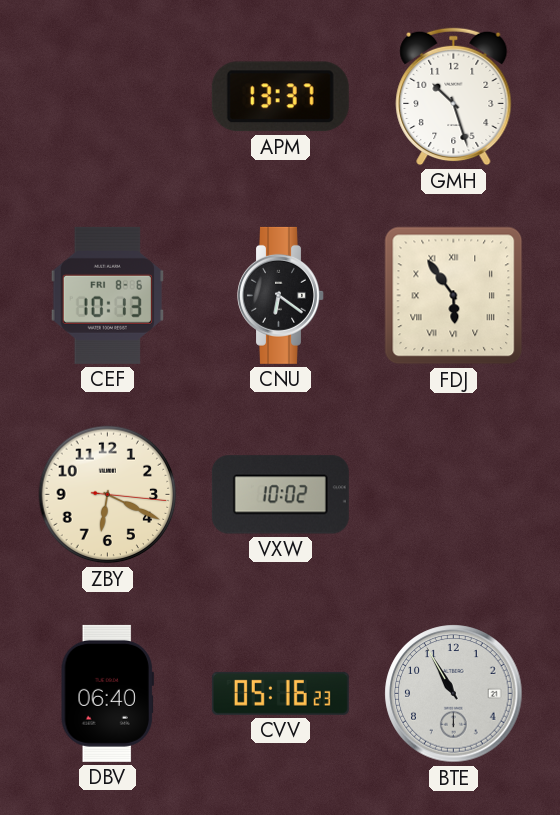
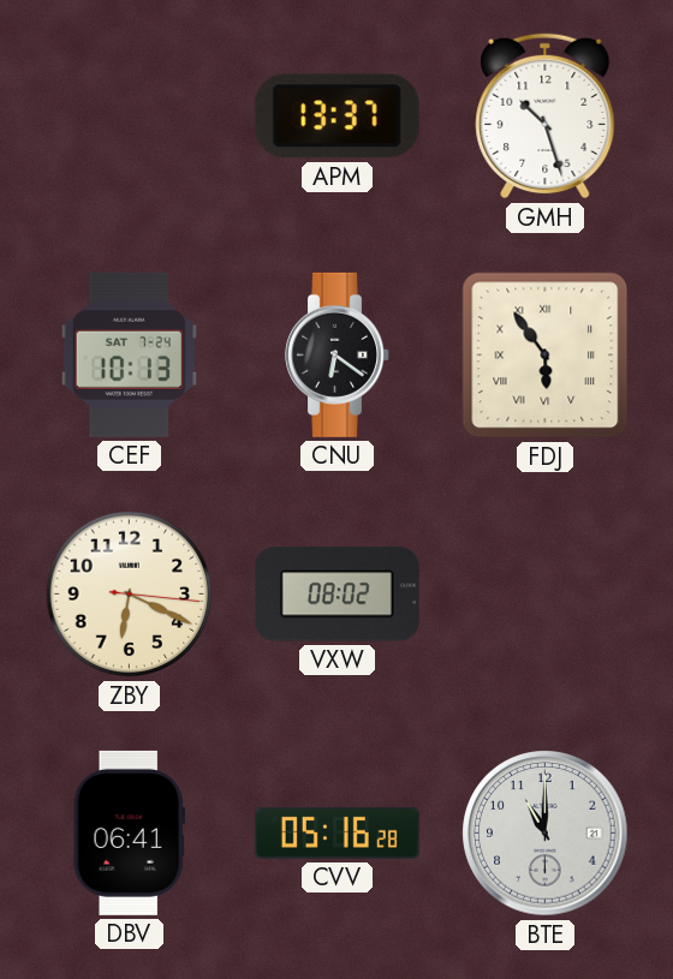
CEF date: FRI 8-6 -> SAT 7-24
VXW: 10:02 -> 08:02
DBV: 06:40 -> 06:41
CVV: 05:16:23 -> 05:16:28
BTE: 10:55 -> 11:00
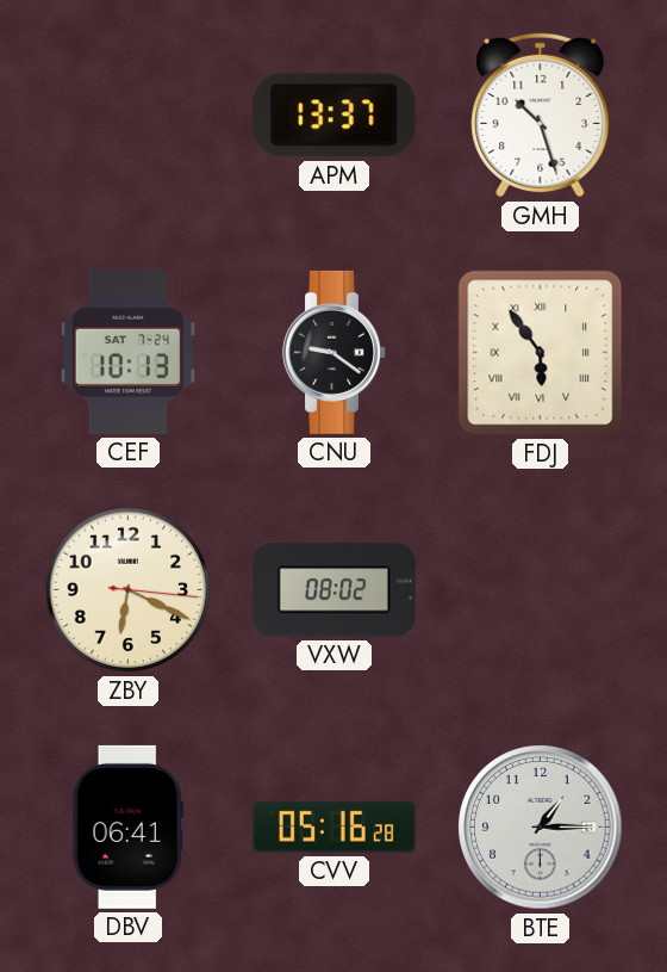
CNU: 6:21 -> 9:21
BTE: 11:00 -> 1:15
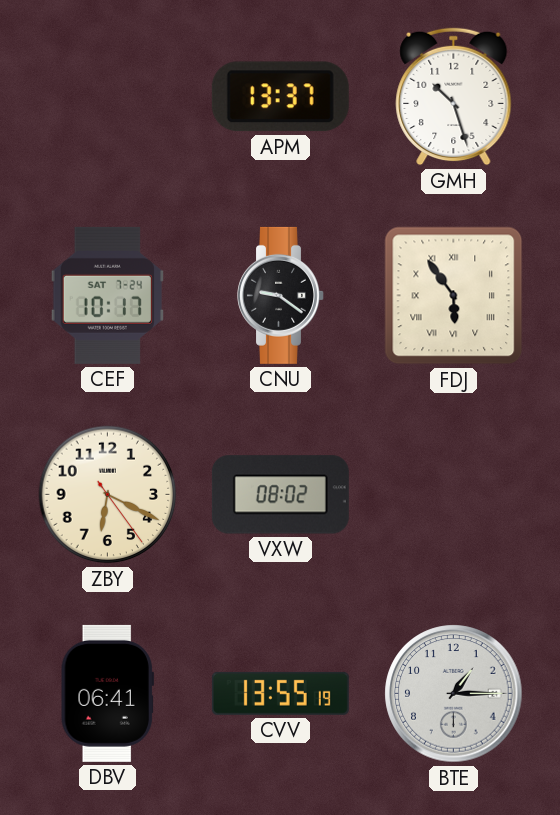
CEF: 10:13 -> 10:17
ZBY: 6:19:16 -> 6:19:24
CVV: 05:16 -> 13:55
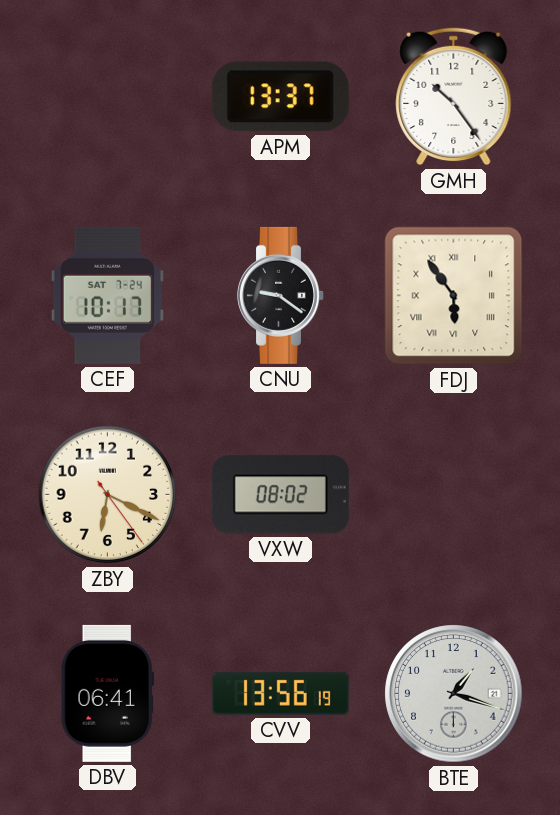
GMH: 10:27 -> 10:24
CVV: 13:55 -> 13:56
BTE: 1:15 -> 1:18
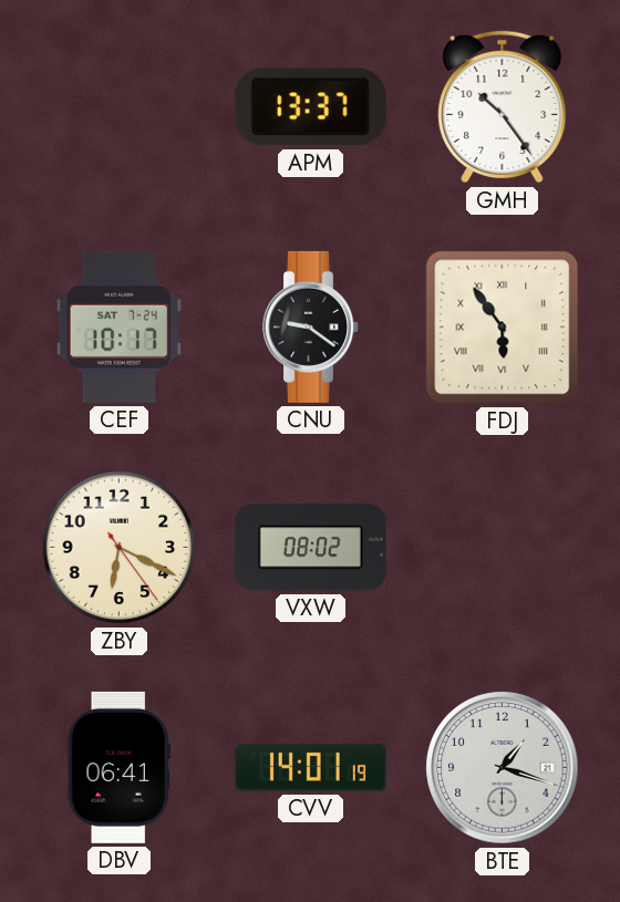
CVV: 13:56 -> 14:01
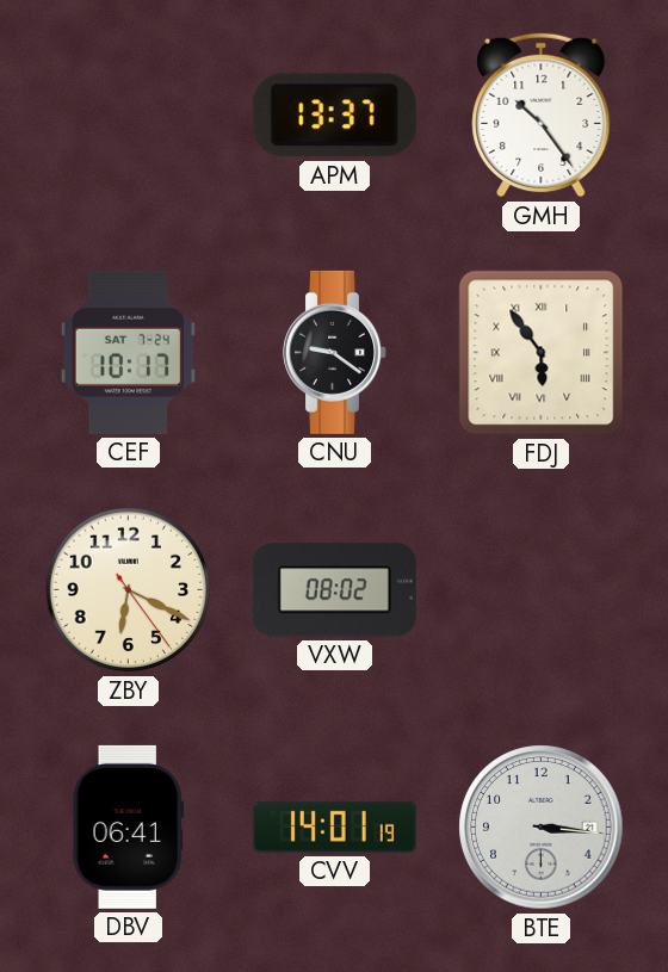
BTE: 1:18 -> 3:16
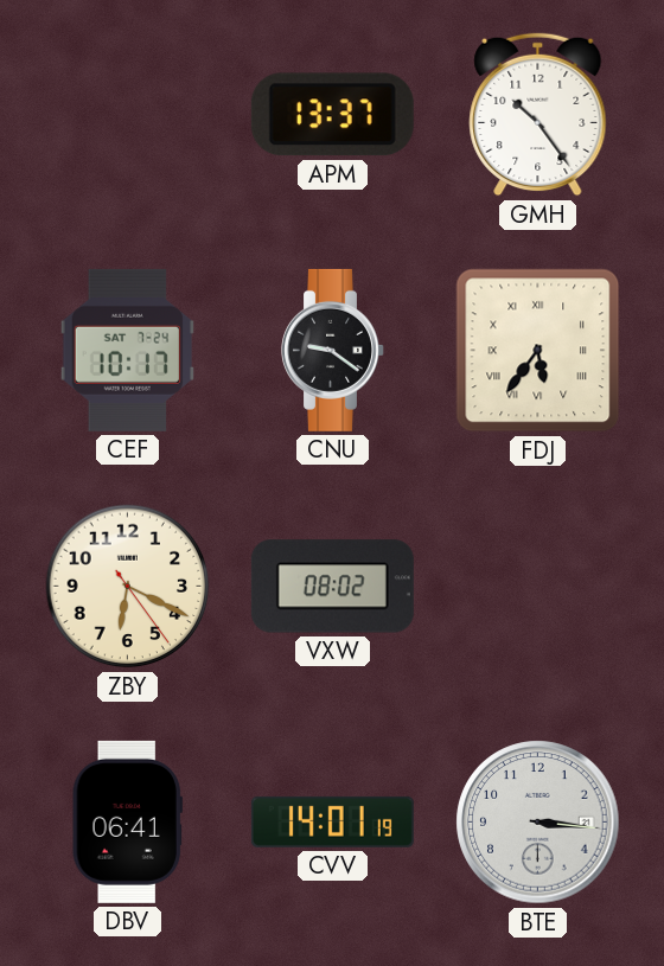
FDJ: 5:54 -> 5:36
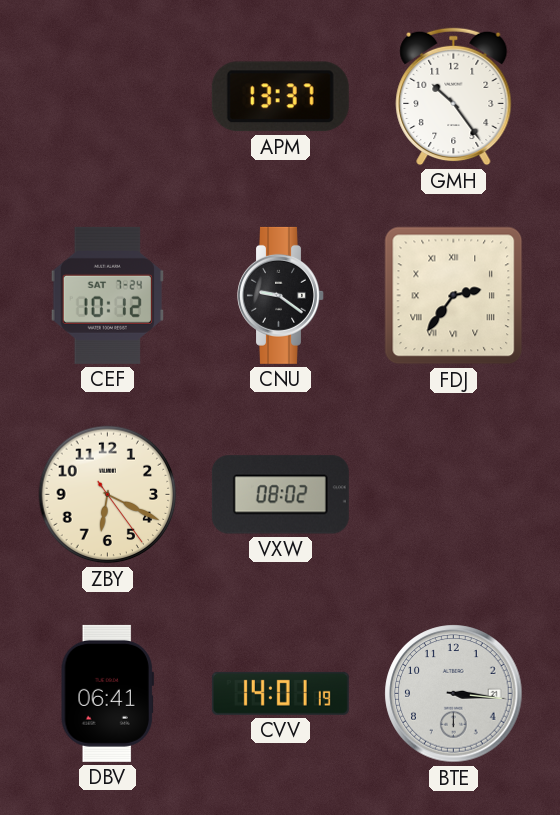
CEF: 10:17 -> 10:12
FDJ: 5:36 -> 2:36
